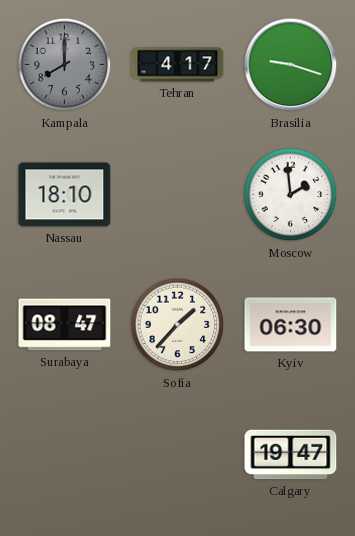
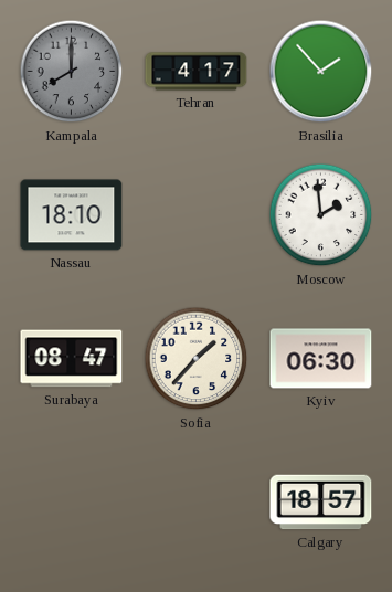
Brasilia: 9:18 -> 1:53
Calgary: 19:47 -> 18:57
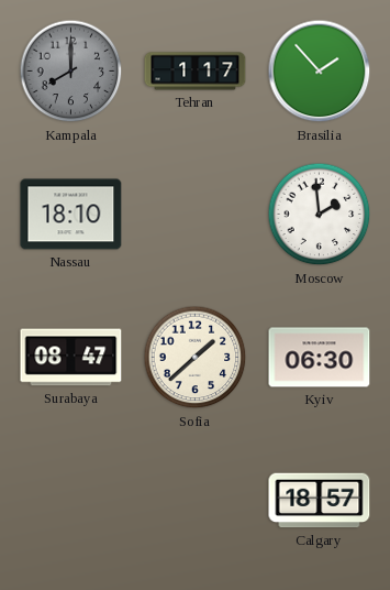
Tehran: 4:17 -> 1:17
Sofia: 1:37 -> 1:38
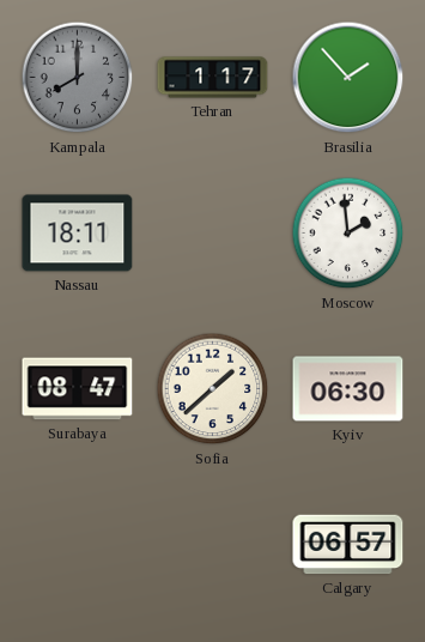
Nassau: 18:10 -> 18:11
Calgary: 18:57 -> 06:57
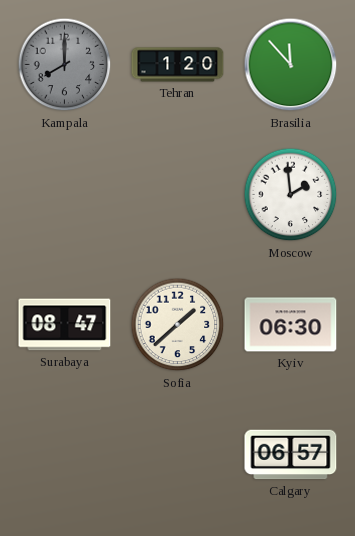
Tehran: 1:17 -> 1:20
Brasilia: 1:53 -> 11:53
Nassau: 18:11 -> none
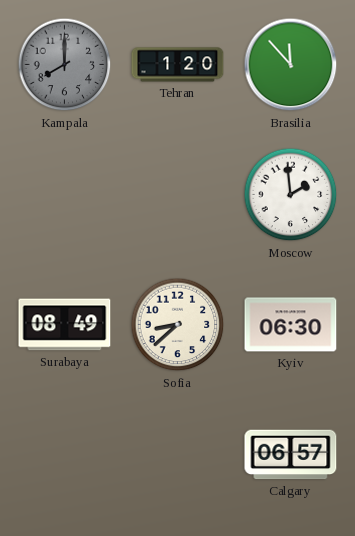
Surabaya: 08:47 -> 08:49
Sofia: 1:38 -> 8:38
